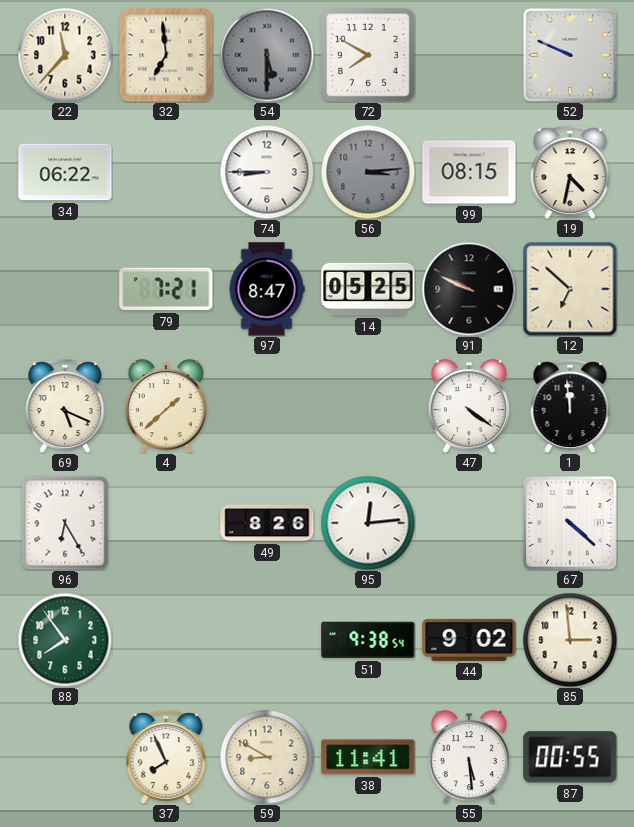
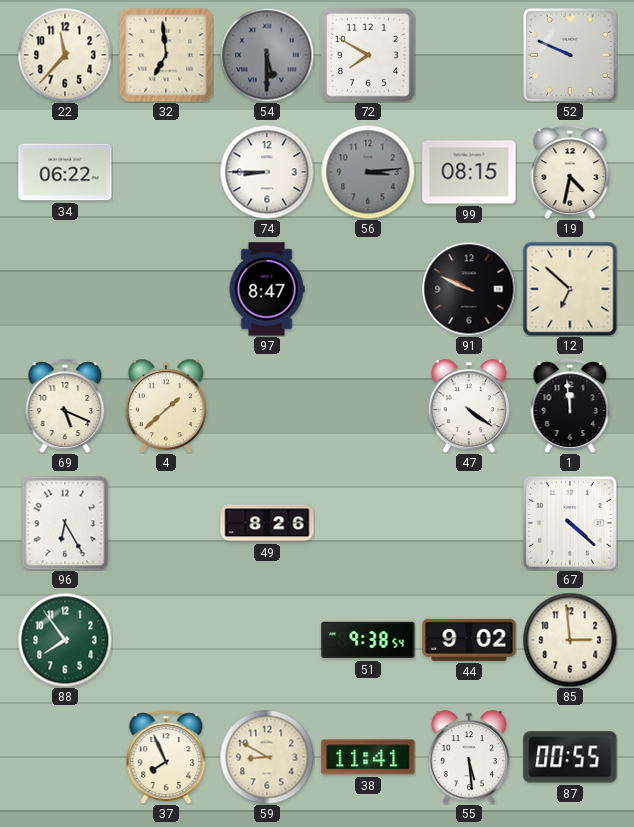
79: 7:21 -> none
14: 05:25 -> none
95: 12:14 -> none
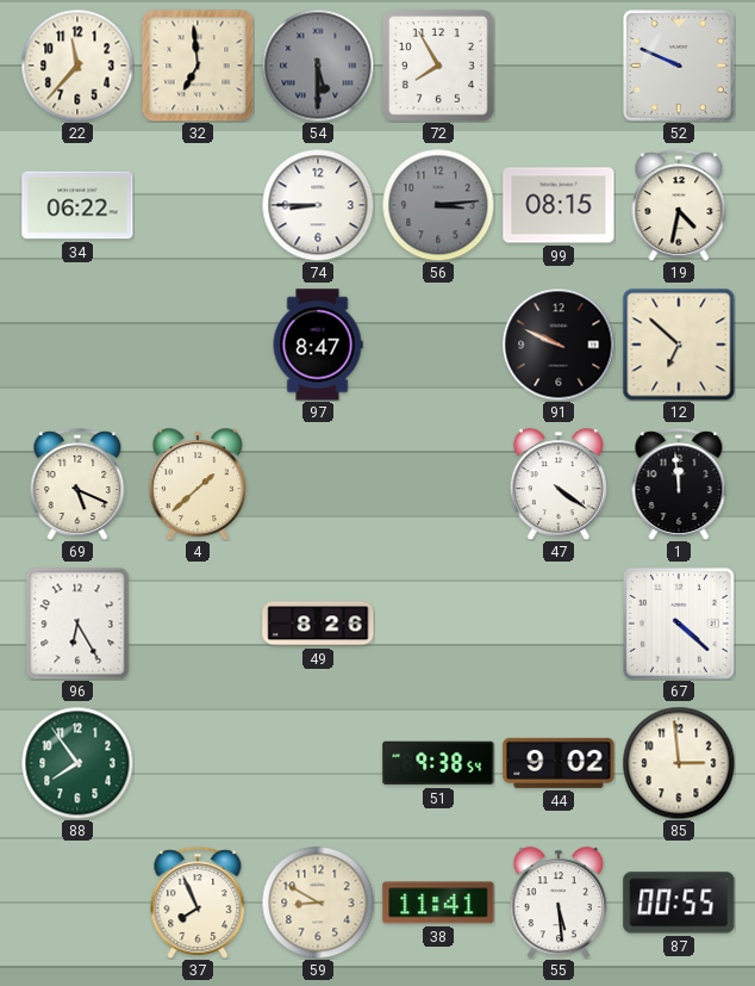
72: 7:50 -> 7:55
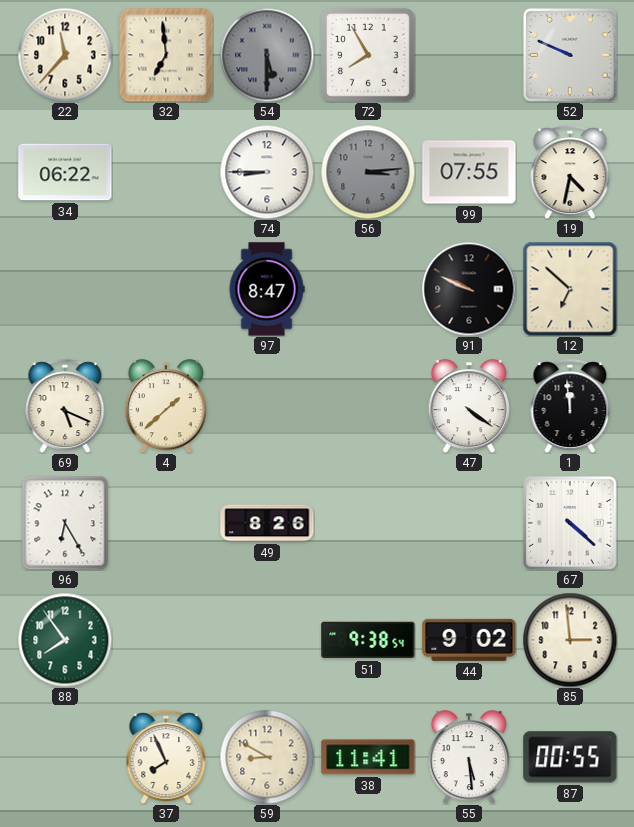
99: 08:15 -> 07:55
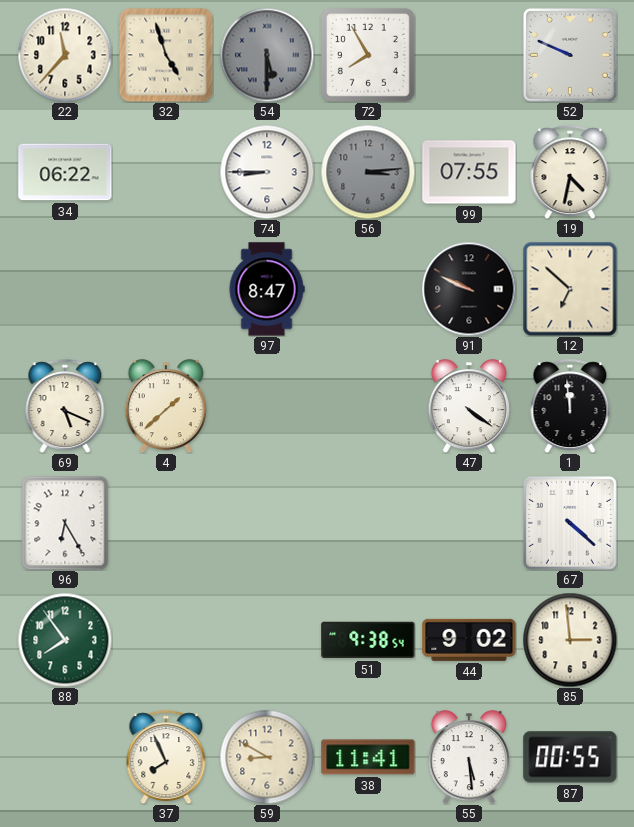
32: 6:59 -> 4:57
49: 8:26 -> none
